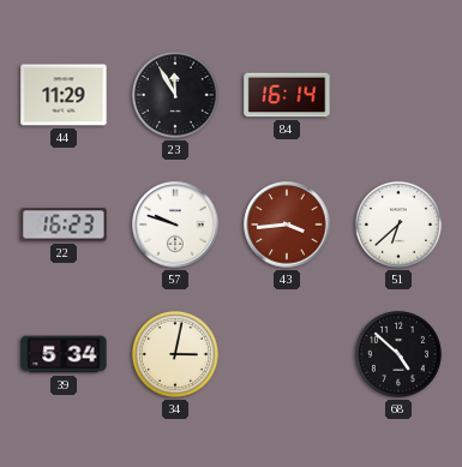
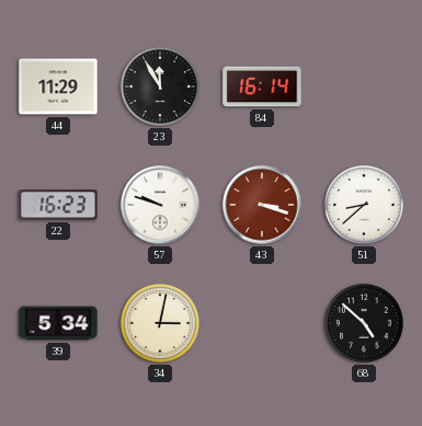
43: 3:44 -> 3:18
51: 6:38 -> 8:38
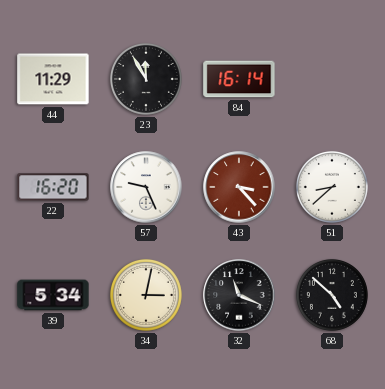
22: 16:23 -> 16:20
57: 9:48 -> 9:26
43: 3:18 -> 3:23
32: none -> 11:19
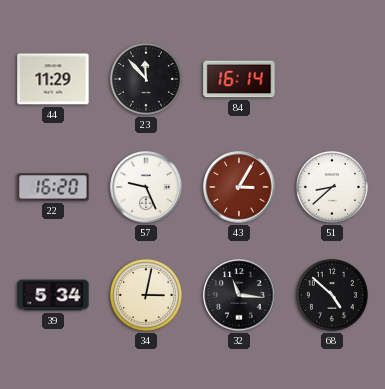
23: 11:55 -> 11:53
43: 3:23 -> 3:05
32: 11:19 -> 11:16
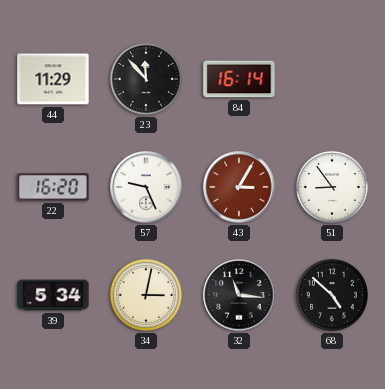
51: 8:38 -> 8:54
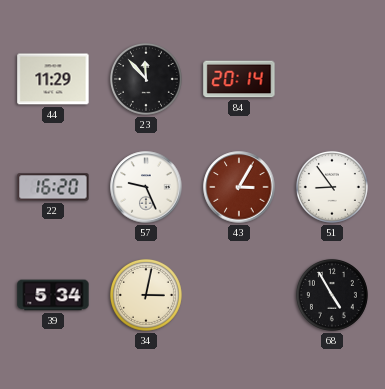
84: 16:14 -> 20:14
32: 11:16 -> none
68: 4:52 -> 4:55
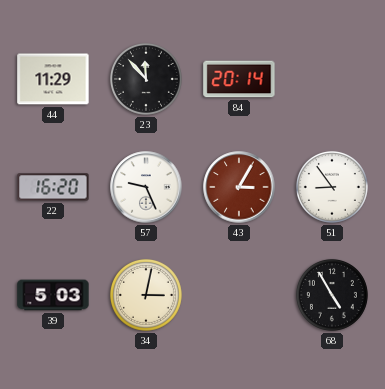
39: 5:34 -> 5:03
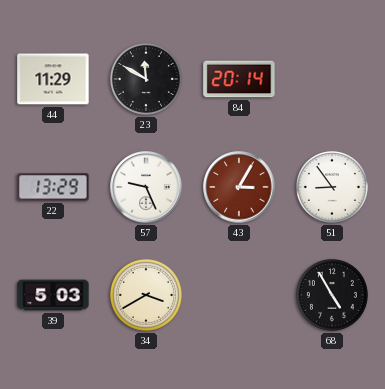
23: 11:53 -> 11:50
22: 16:20 -> 13:29
34: 3:02 -> 3:40
